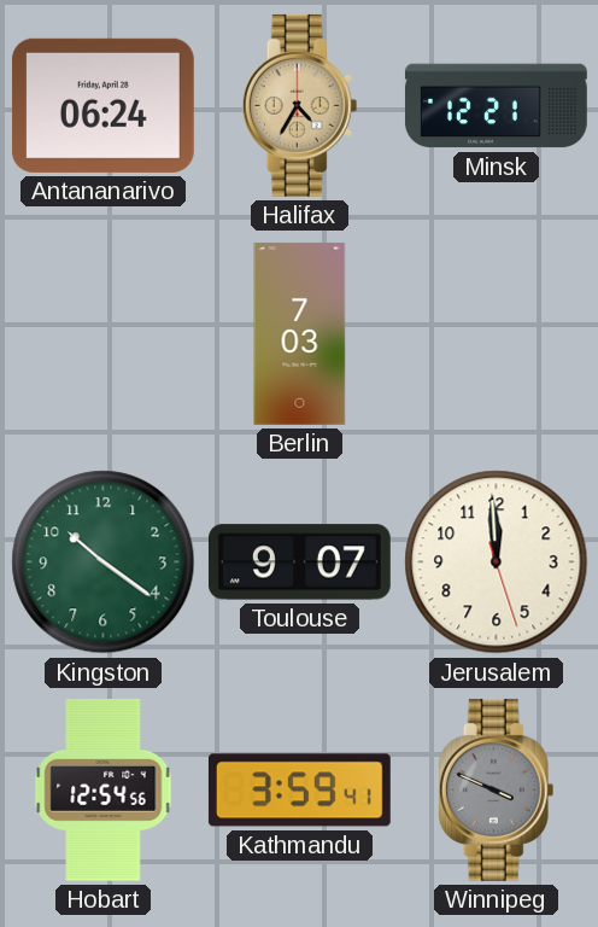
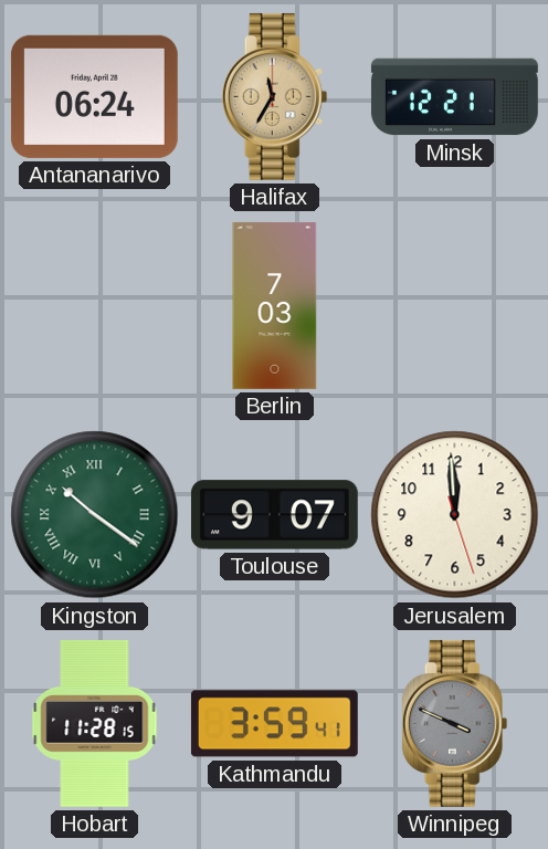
Halifax: 4:35 -> 11:35
Kingston numerals: Arabic -> Roman
Hobart: 12:54 -> 11:28
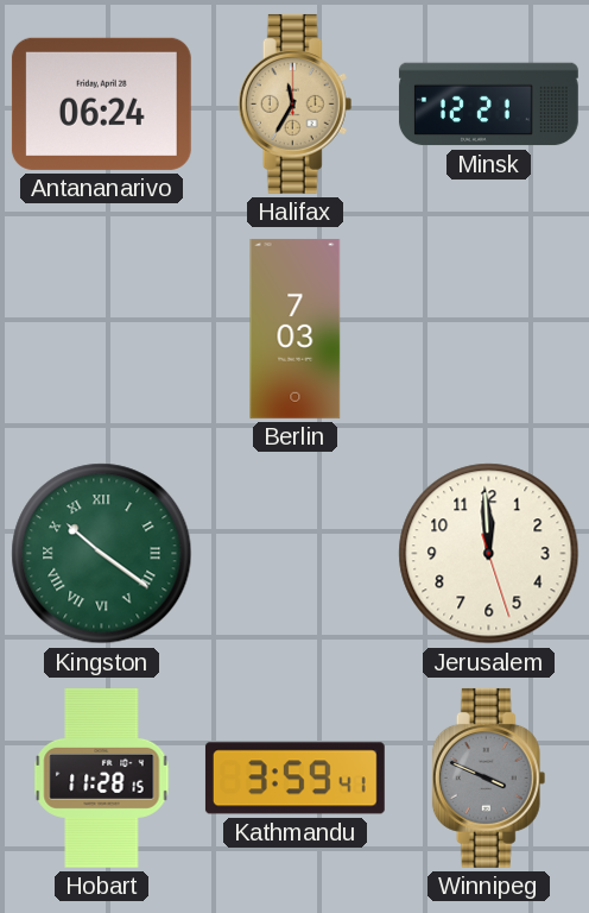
Toulouse: 9:07 -> none
